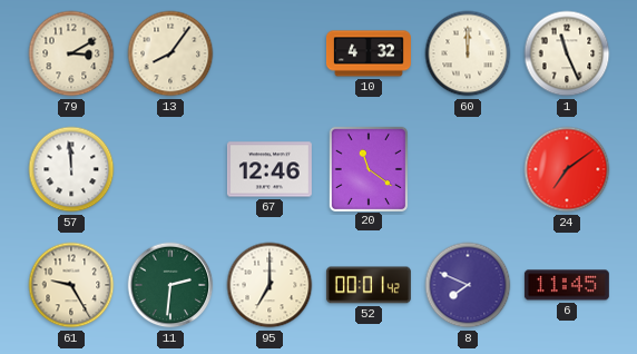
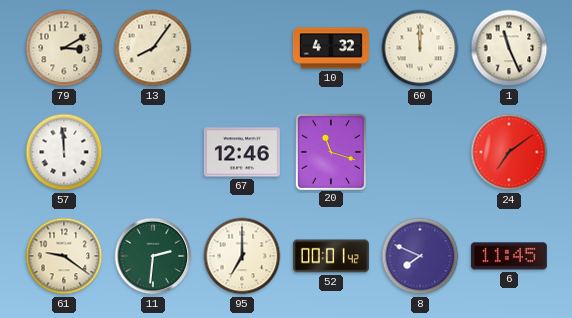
20: 11:21 -> 11:18
61: 9:25 -> 9:21
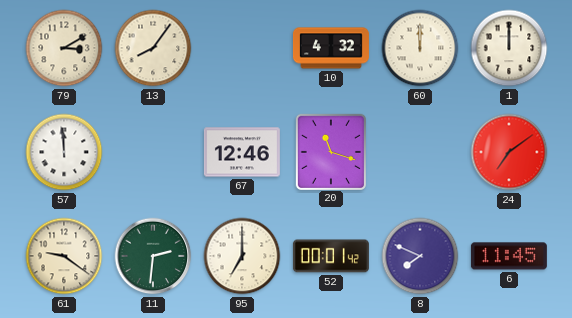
1: 11:26 -> 12:00
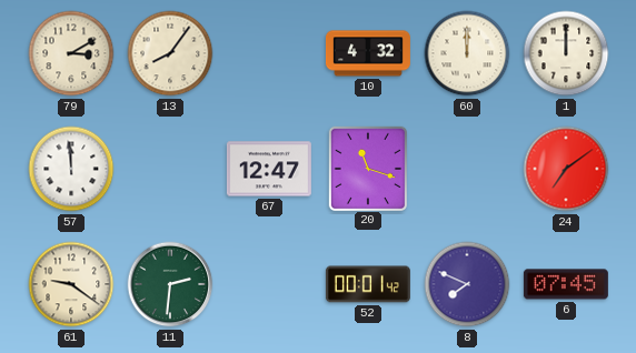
67: 12:46 -> 12:47
95: 7:00 -> none
6: 11:45 -> 07:45
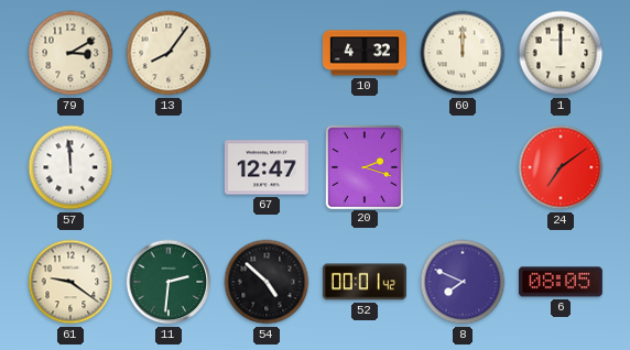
20: 11:18 -> 2:18
54: none -> 4:52
6: 07:45 -> 08:05
